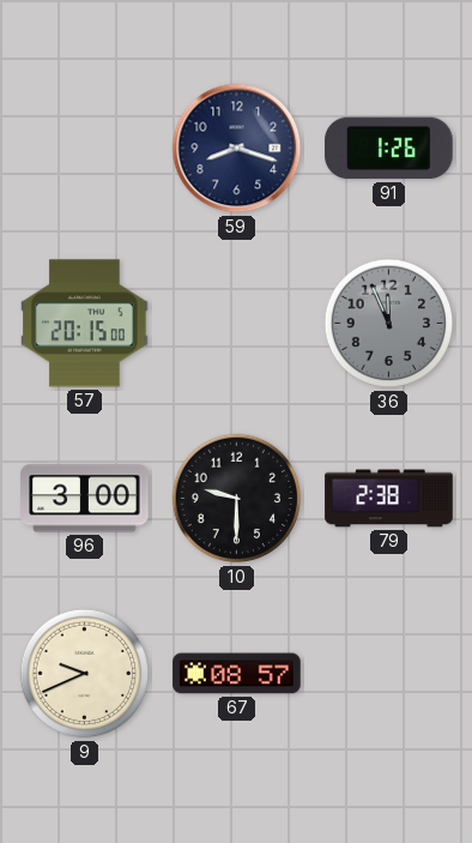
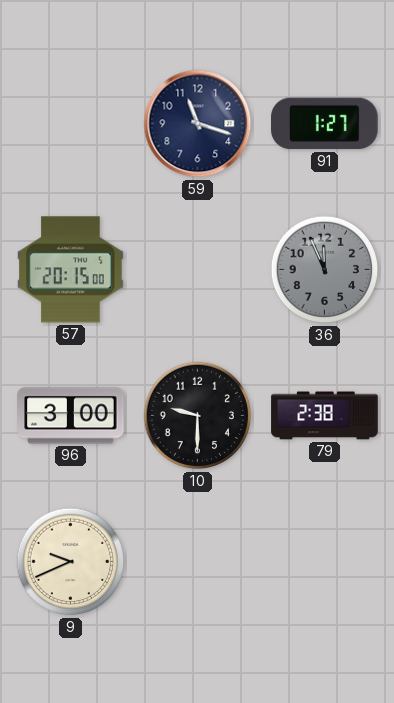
59: 8:18 -> 11:18
91: 1:26 -> 1:27
67: 08:57 -> none
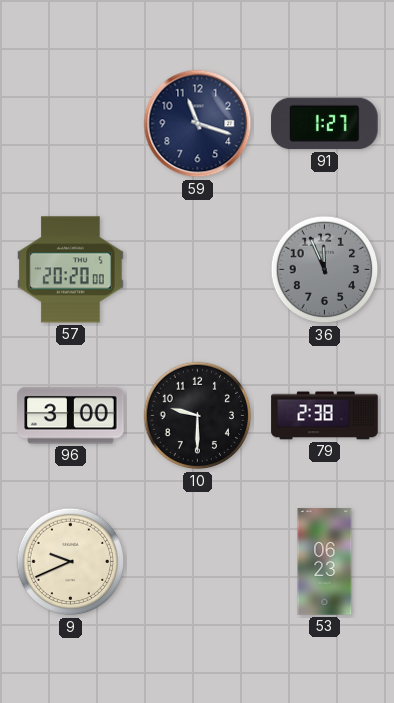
57: 20:15 -> 20:20
53: none -> 06:23
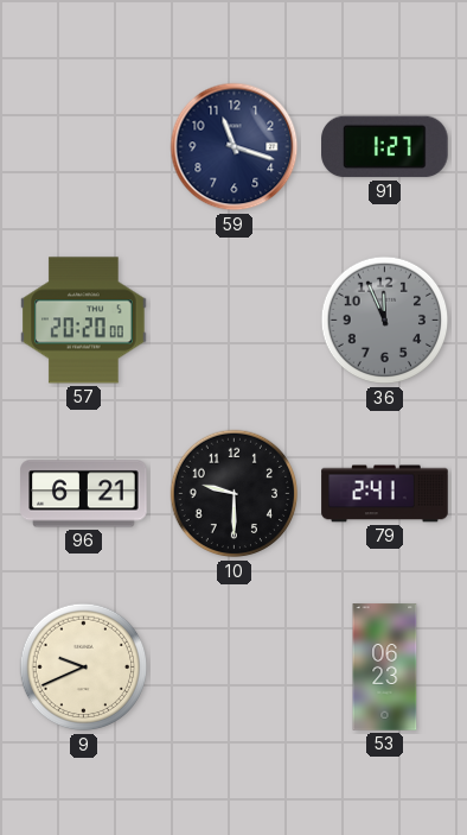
96: 3:00 -> 6:21
79: 2:38 -> 2:41
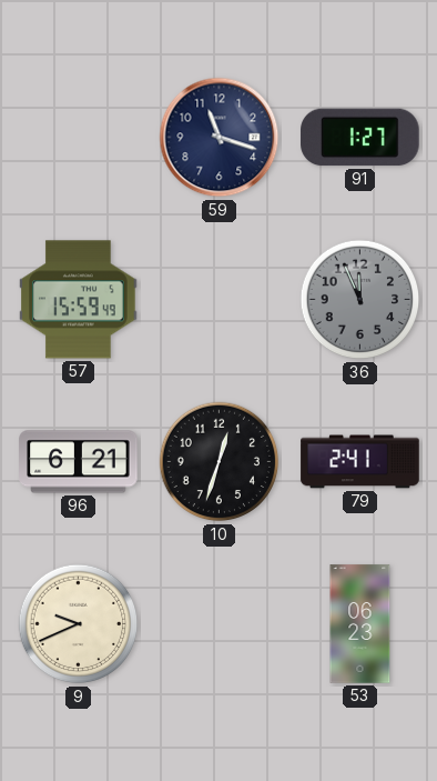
57: 20:20 -> 15:59
10: 9:30 -> 12:33
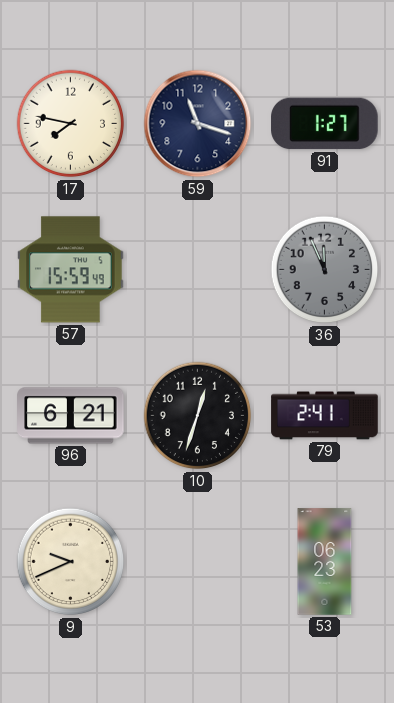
17: none -> 7:47
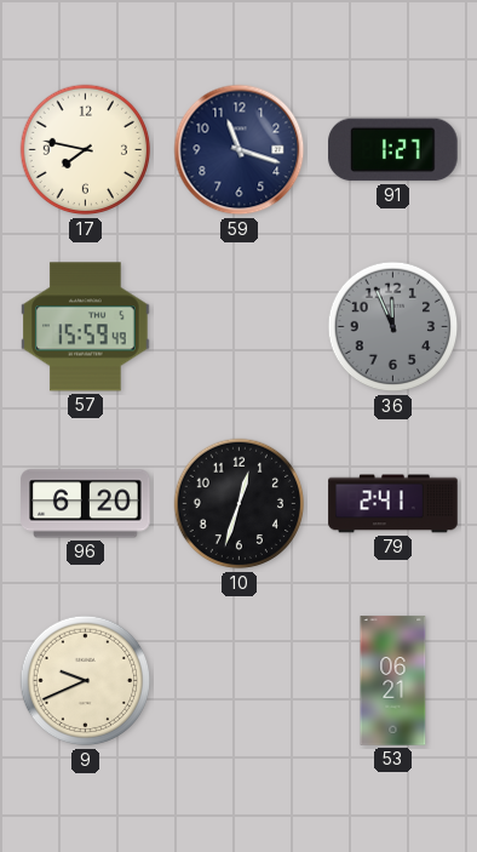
96: 6:21 -> 6:20
53: 06:23 -> 06:21
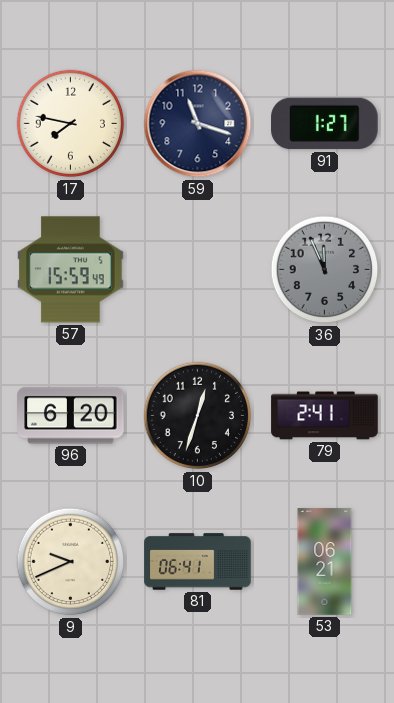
81: none -> 06:41
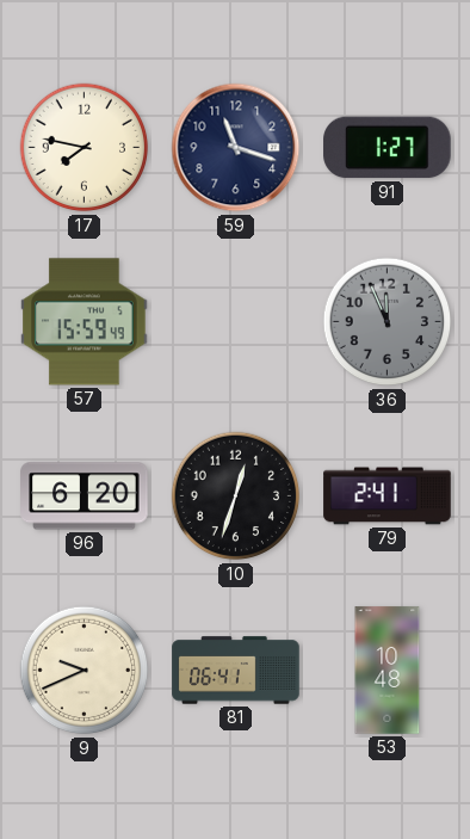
53: 06:21 -> 10:48
